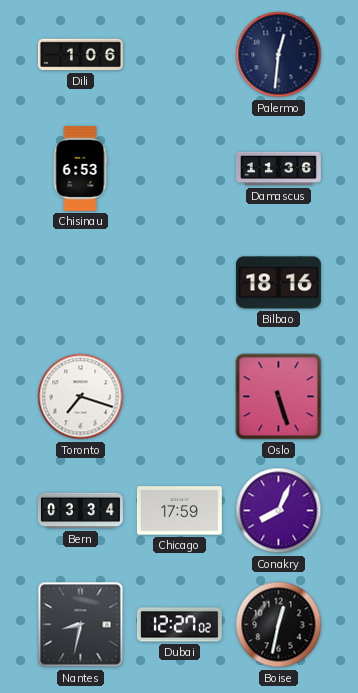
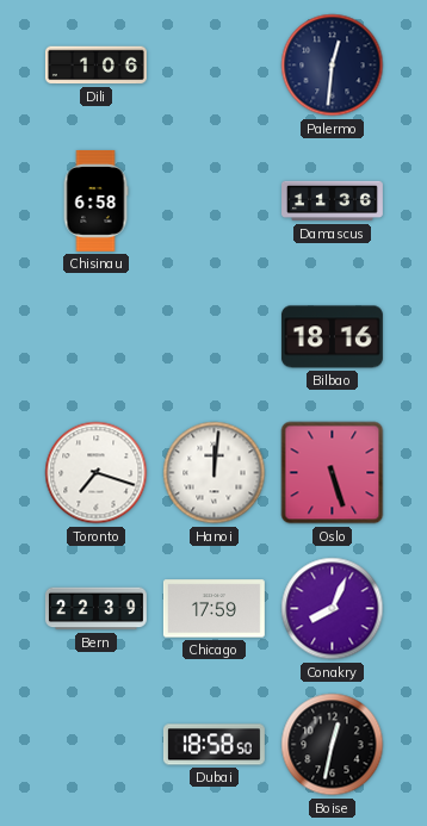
Chisinau: 6:53 -> 6:58
Hanoi: none -> 12:01
Bern: 03:34 -> 22:39
Nantes: 8:32 -> none
Dubai: 12:27 -> 18:58
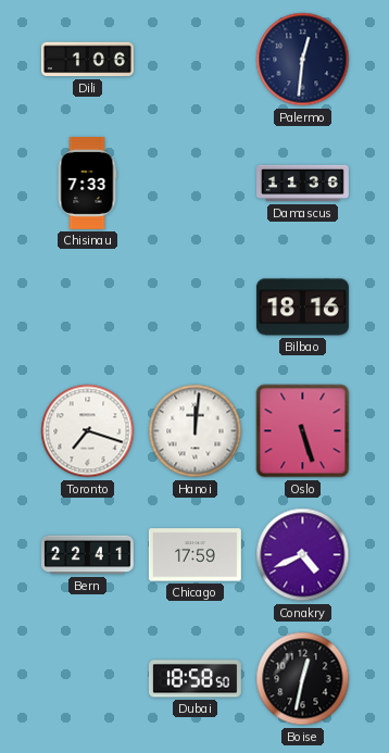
Chisinau: 6:58 -> 7:33
Bern: 22:39 -> 22:41
Conakry: 8:04 -> 4:41
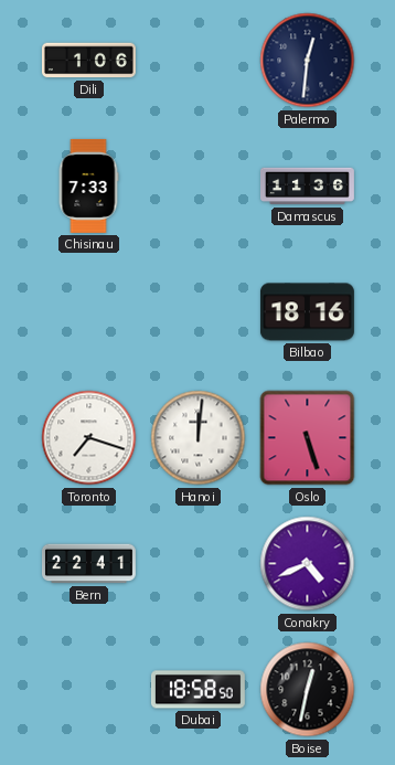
Chicago: 17:59 -> none
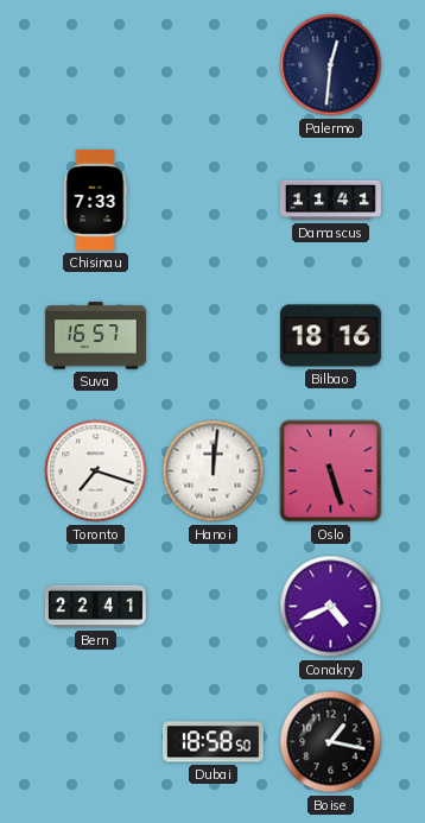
Dili: 1:06 -> none
Damascus: 11:36 -> 11:41
Suva: none -> 16:57
Boise: 12:32 -> 1:17
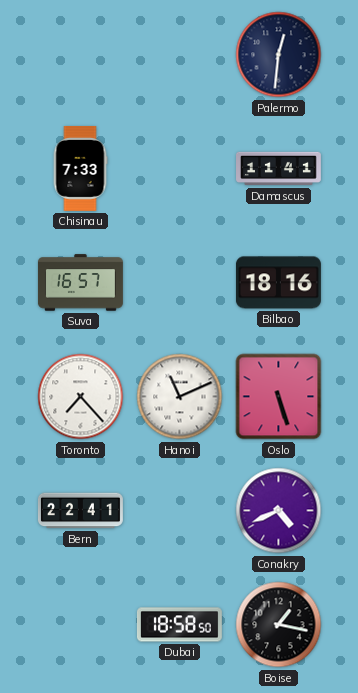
Toronto: 7:18 -> 7:23
Hanoi: 12:01 -> 11:11
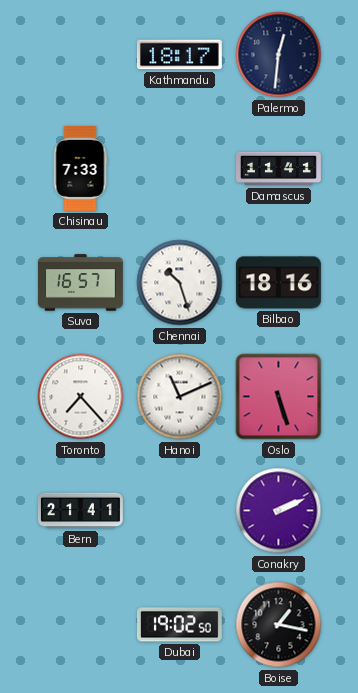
Kathmandu: none -> 18:17
Chennai: none -> 10:27
Bern: 22:41 -> 21:41
Conakry: 4:41 -> 2:11
Dubai: 18:58 -> 19:02
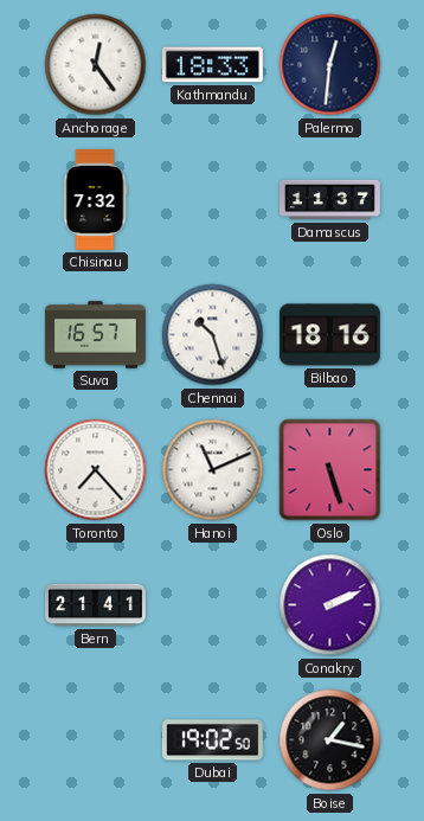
Anchorage: none -> 12:24
Kathmandu: 18:17 -> 18:33
Chisinau: 7:33 -> 7:32
Damascus: 11:41 -> 11:37
